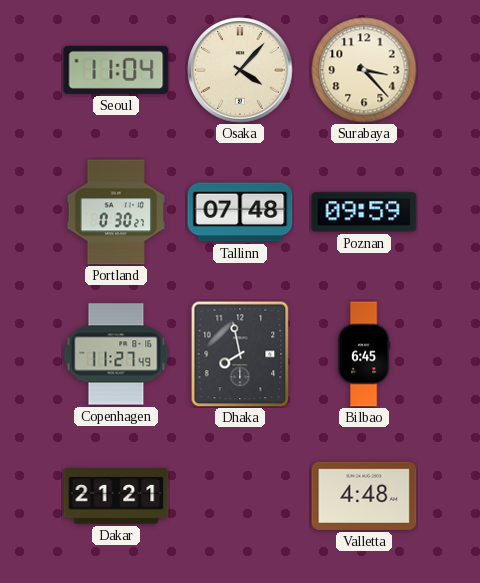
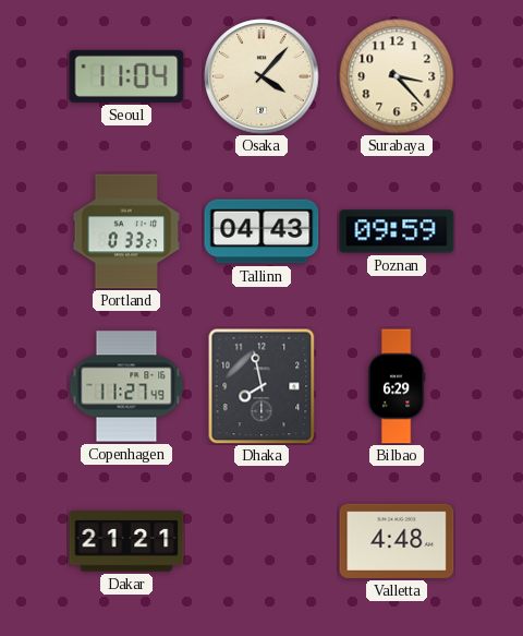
Portland: 0:30 -> 0:33
Tallinn: 07:48 -> 04:43
Bilbao: 6:45 -> 6:29
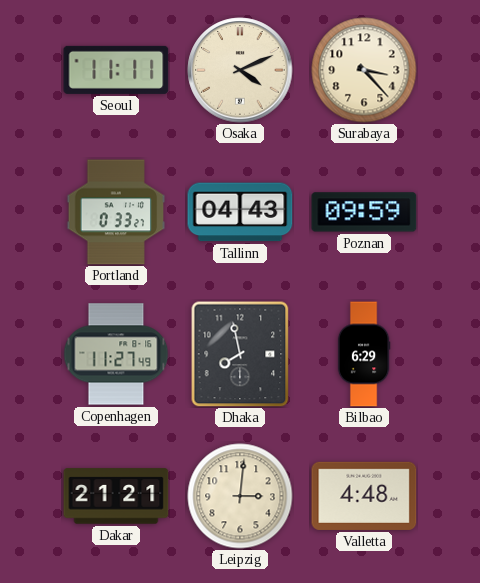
Seoul: 11:04 -> 11:11
Osaka: 4:07 -> 4:11
Leipzig: none -> 3:01
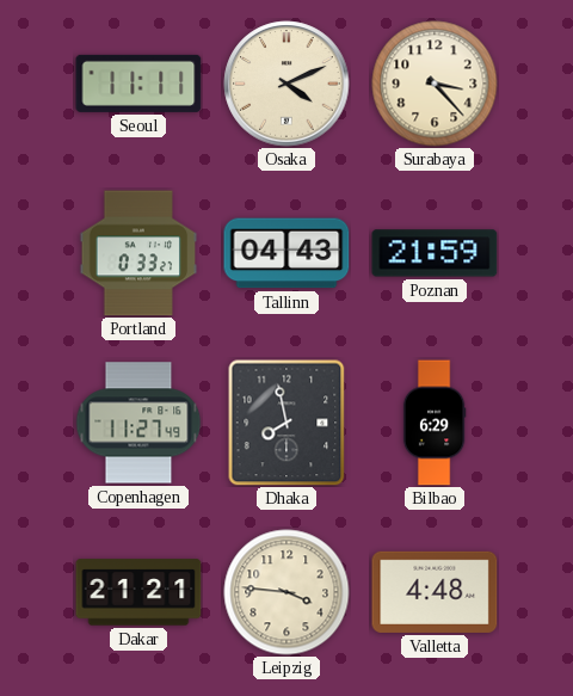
Poznan: 09:59 -> 21:59
Leipzig: 3:01 -> 3:46
